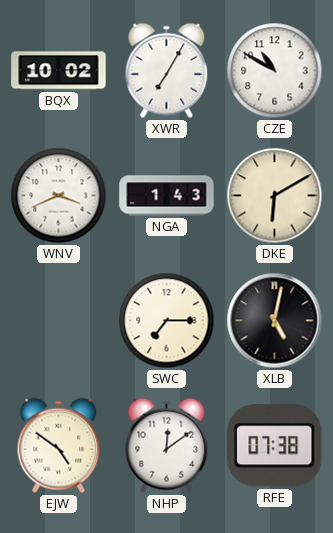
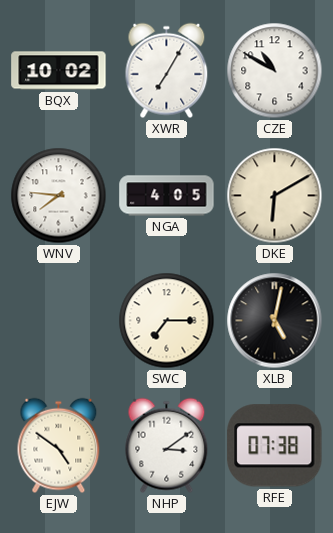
WNV: 3:41 -> 7:46
NGA: 1:43 -> 4:05
NHP: 12:09 -> 3:09
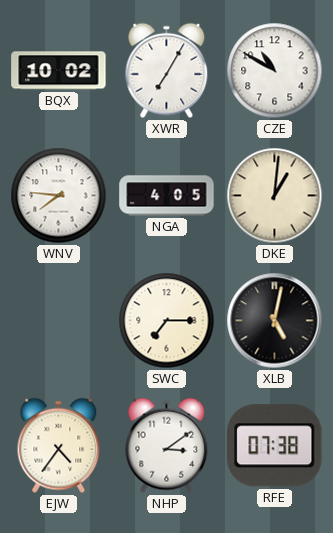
DKE: 6:10 -> 1:01
EJW: 4:51 -> 4:36
